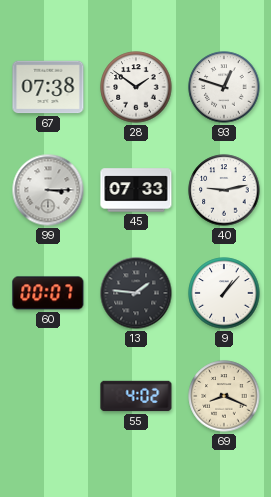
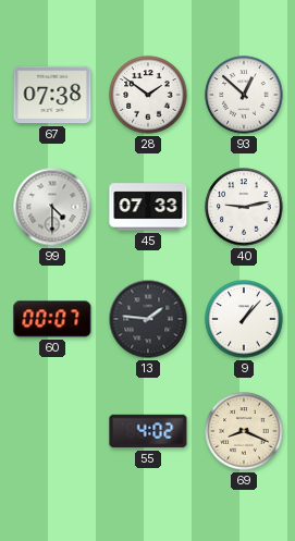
93: 12:48 -> 12:52
99: 3:15 -> 4:30
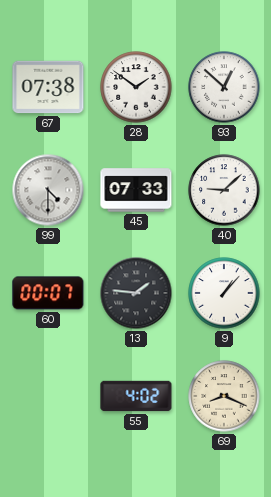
40: 9:13 -> 9:08
